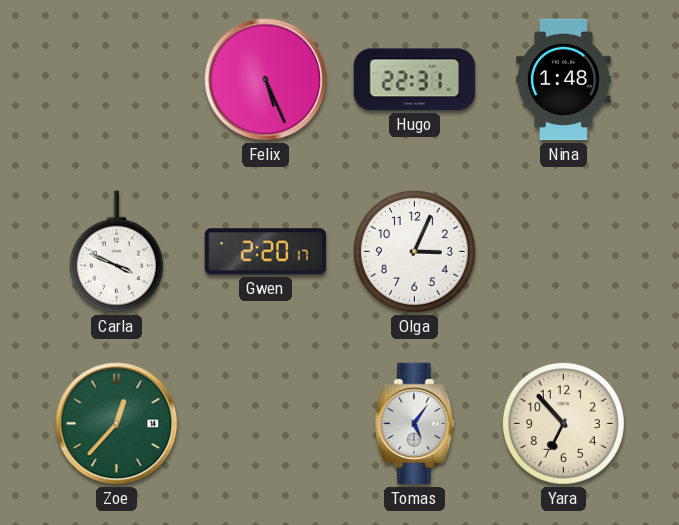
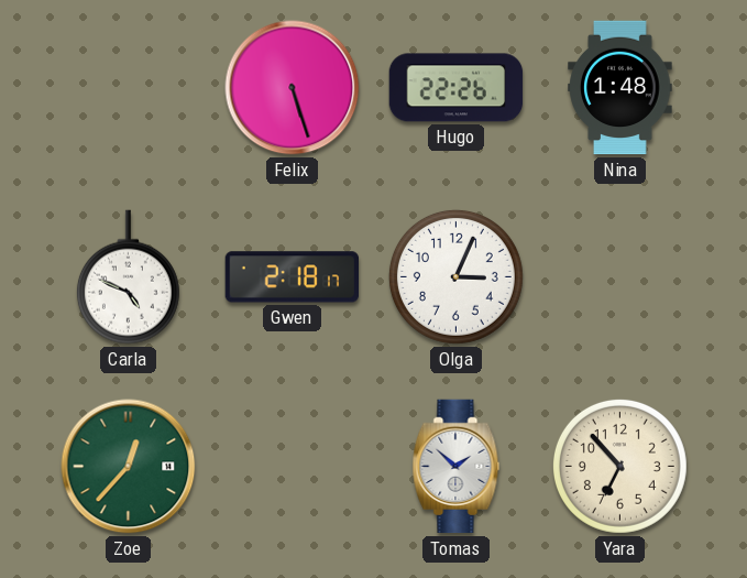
Felix: 5:26 -> 5:27
Hugo: 22:31 -> 22:26
Carla: 3:49 -> 4:49
Gwen: 2:20 -> 2:18
Tomas: 5:06 -> 1:52
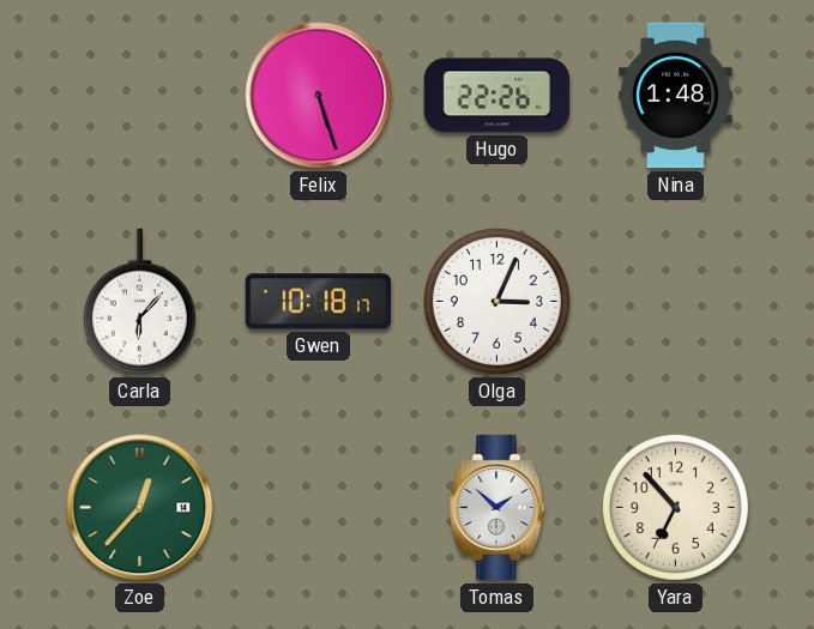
Carla: 4:49 -> 6:07
Gwen: 2:18 -> 10:18
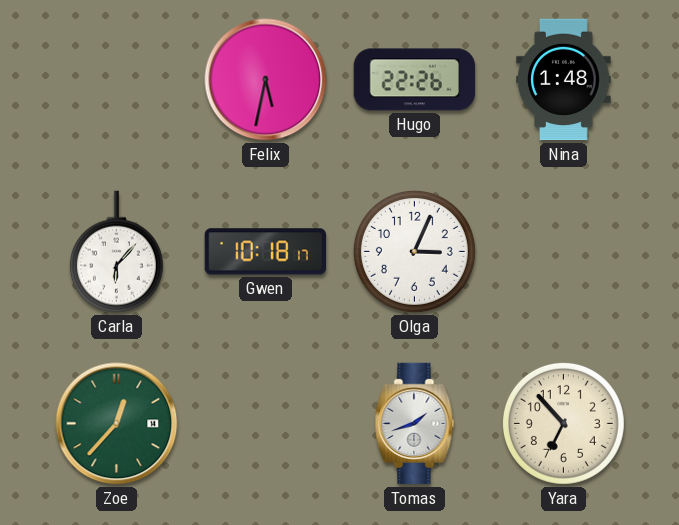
Felix: 5:27 -> 5:32
Tomas: 1:52 -> 1:42
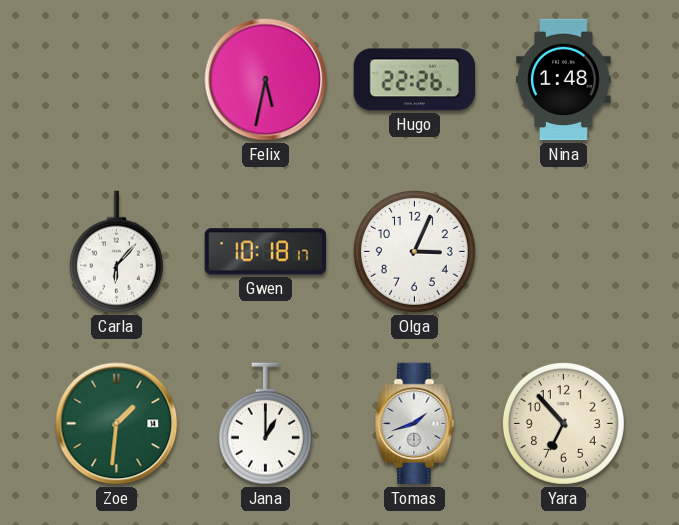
Zoe: 12:37 -> 1:31
Jana: none -> 1:00
